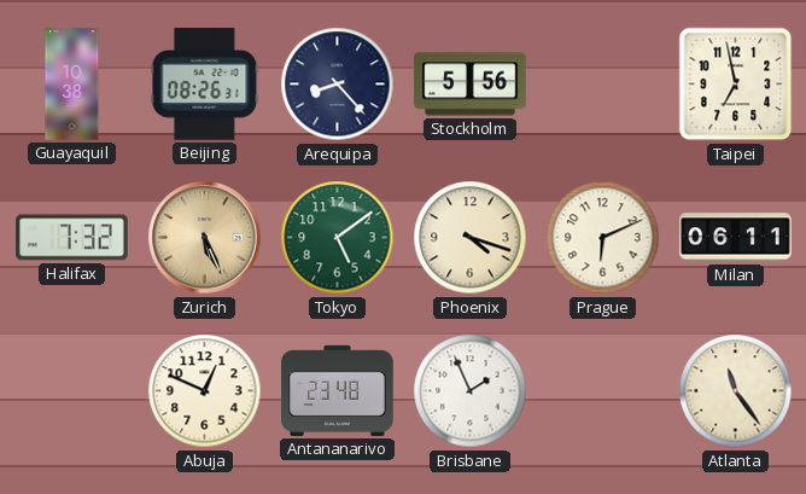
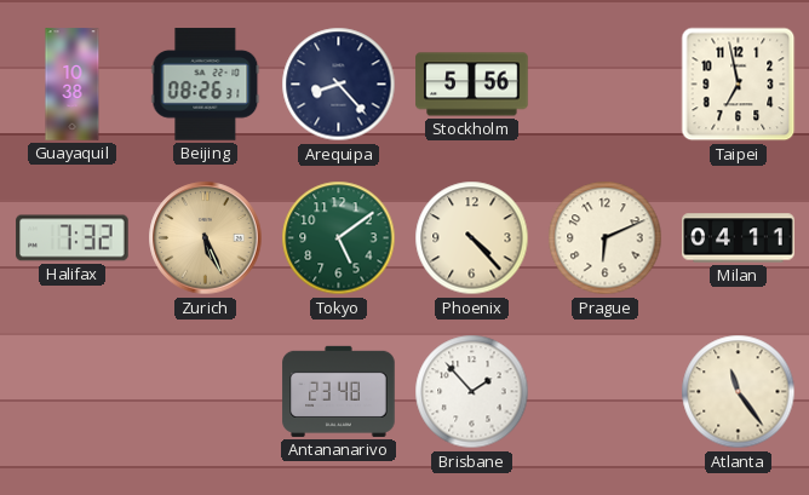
Phoenix: 4:18 -> 4:23
Milan: 06:11 -> 04:11
Abuja: 12:49 -> none
Brisbane: 1:56 -> 1:53
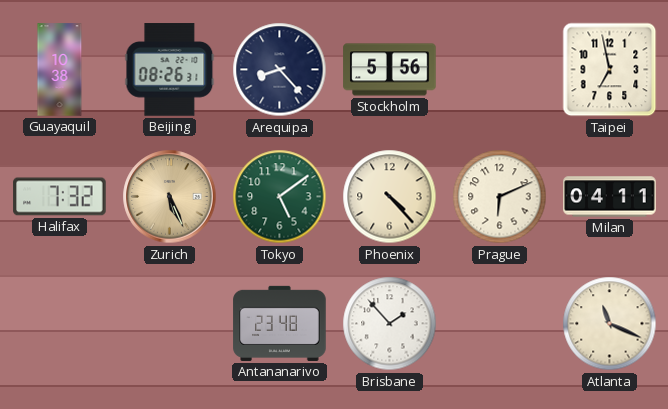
Atlanta: 11:24 -> 11:19
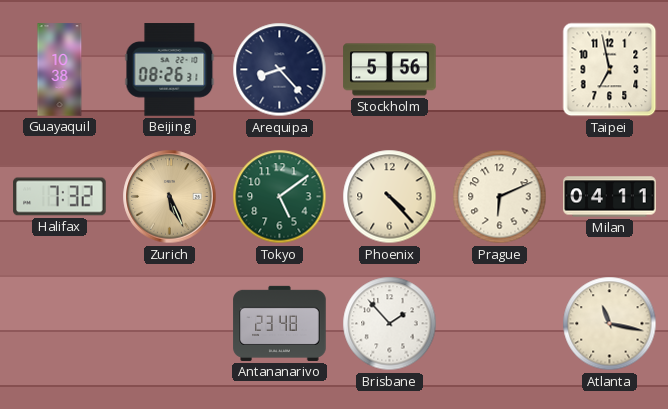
Atlanta: 11:19 -> 11:17
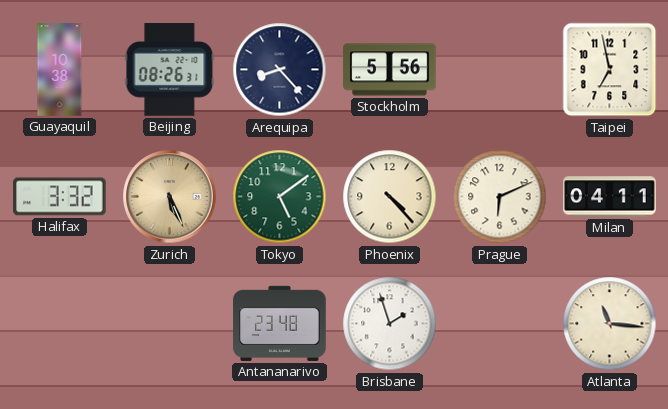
Halifax: 7:32 -> 3:32
Brisbane: 1:53 -> 1:57
Atlanta: 11:17 -> 11:16
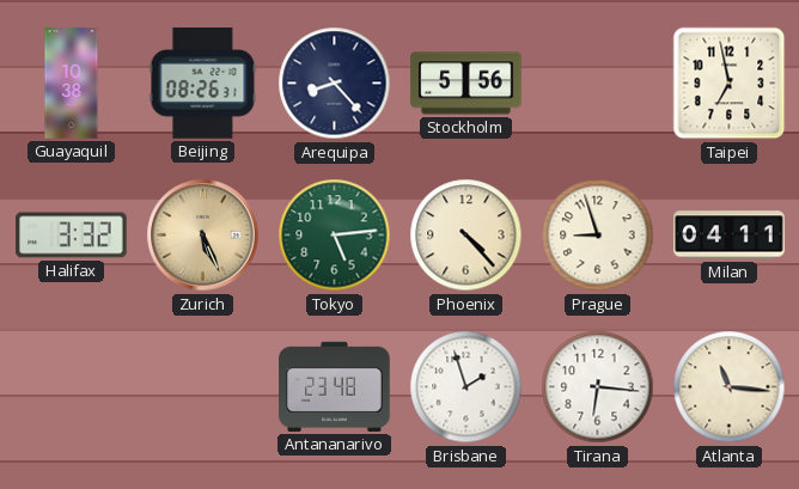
Tokyo: 5:09 -> 5:14
Prague: 6:11 -> 8:57
Tirana: none -> 6:16
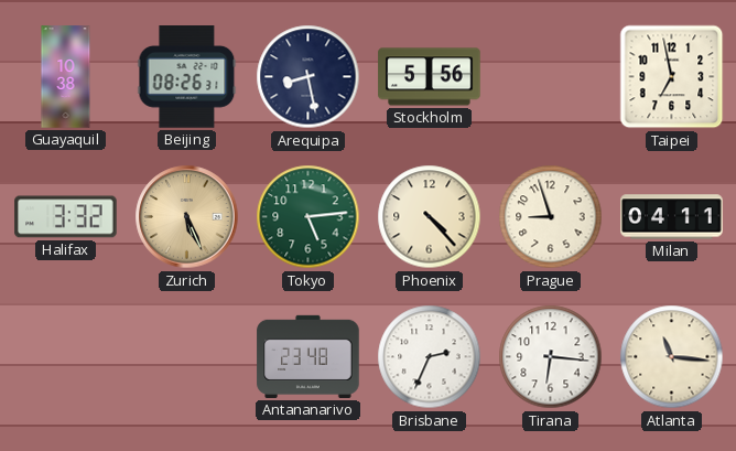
Arequipa: 8:23 -> 8:28
Brisbane: 1:57 -> 2:34
